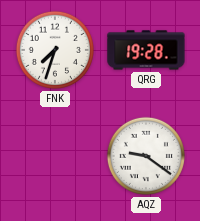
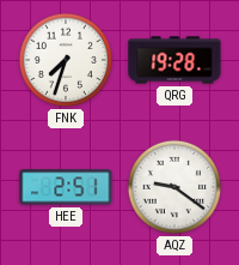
HEE: none -> 2:51
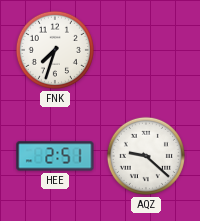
QRG: 19:28 -> none
AQZ: 9:21 -> 9:22
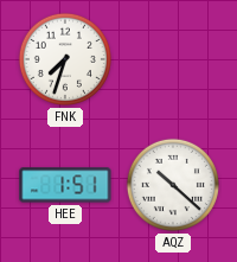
HEE: 2:51 -> 1:51
AQZ: 9:22 -> 10:22
